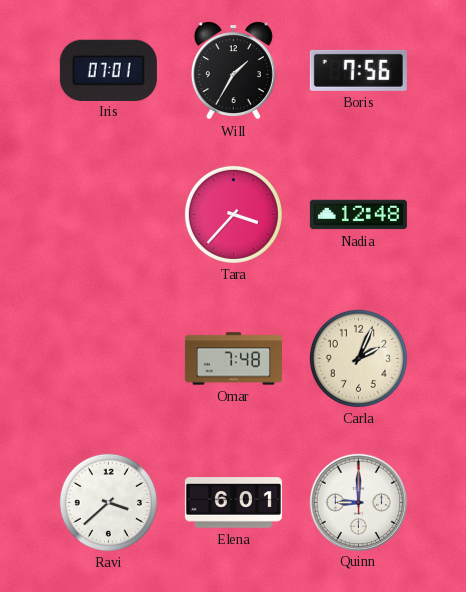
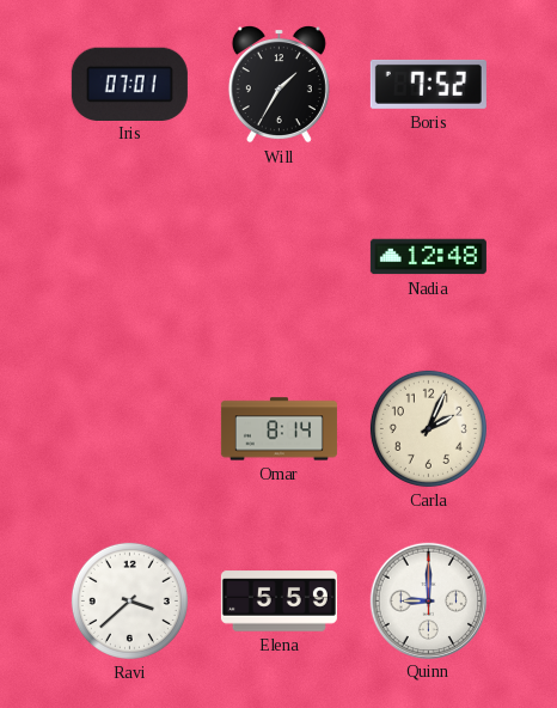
Boris: 7:56 -> 7:52
Tara: 3:37 -> none
Omar: 7:48 -> 8:14
Elena: 6:01 -> 5:59
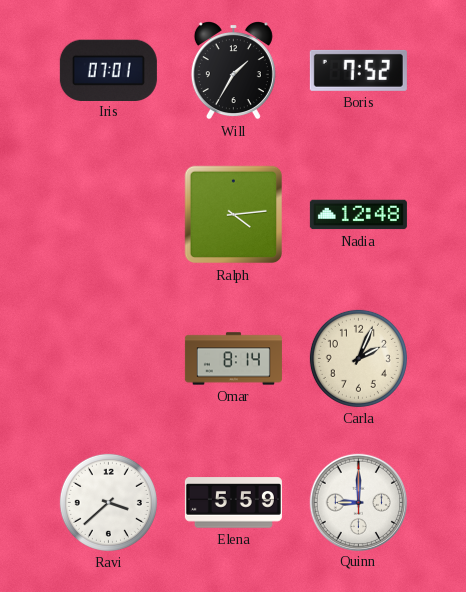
Ralph: none -> 4:14
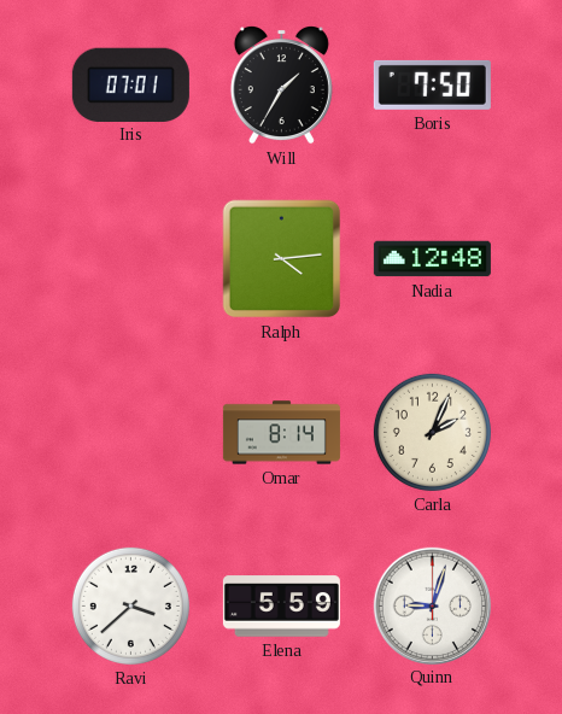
Boris: 7:52 -> 7:50
Quinn: 9:00 -> 9:03
